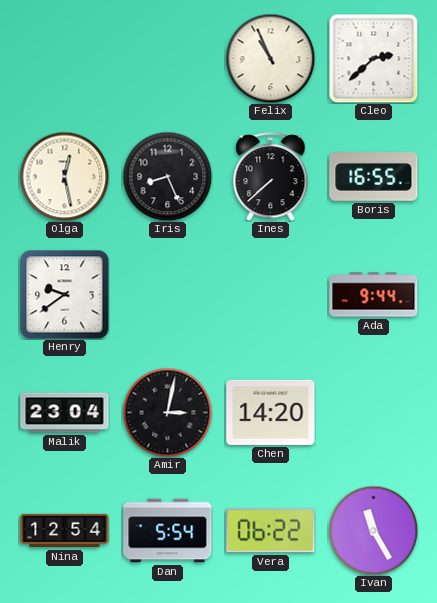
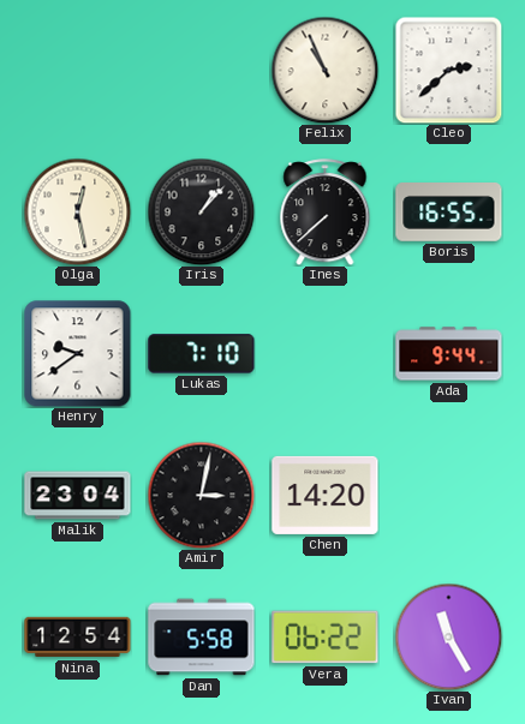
Iris: 8:26 -> 1:07
Lukas: none -> 7:10
Dan: 5:54 -> 5:58
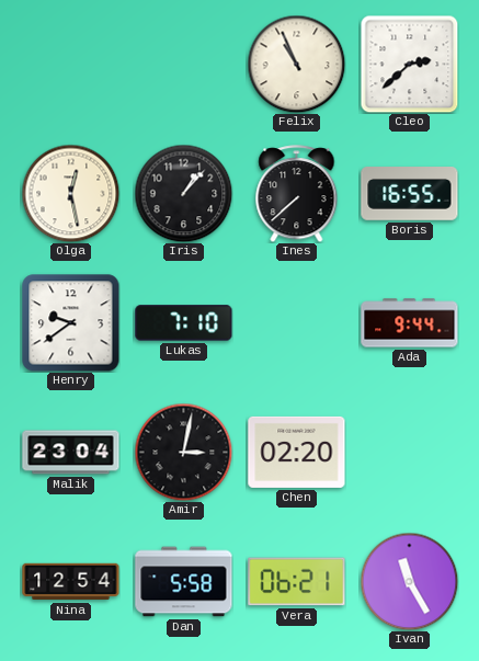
Chen: 14:20 -> 02:20
Vera: 06:22 -> 06:21
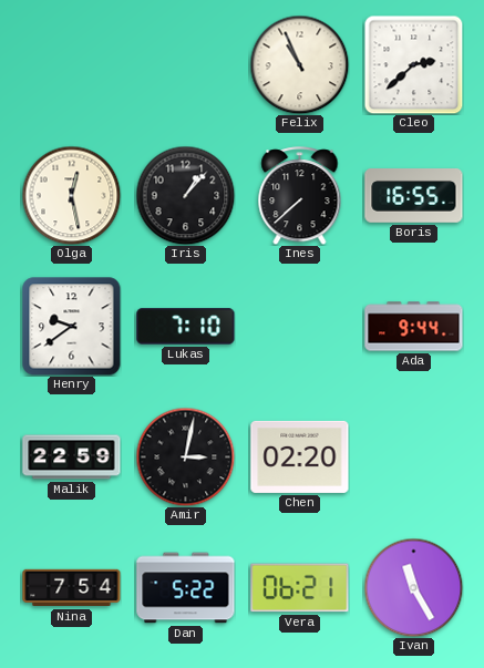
Malik: 23:04 -> 22:59
Nina: 12:54 -> 7:54
Dan: 5:58 -> 5:22
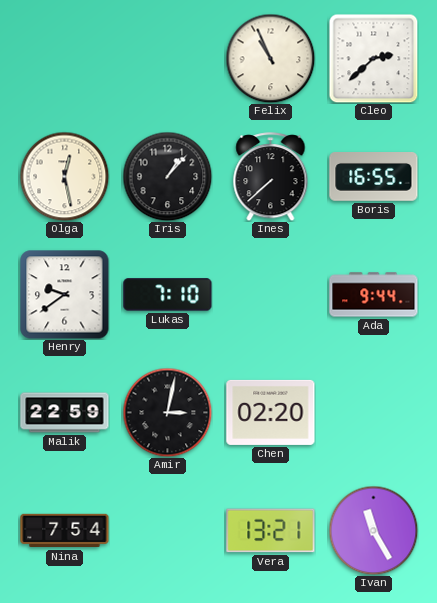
Dan: 5:22 -> none
Vera: 06:21 -> 13:21
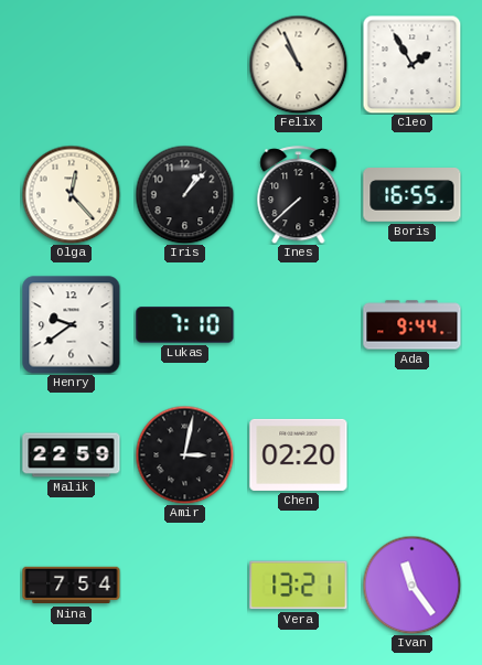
Cleo: 2:38 -> 1:55
Olga: 12:28 -> 12:23
Ivan: 11:25 -> 11:24
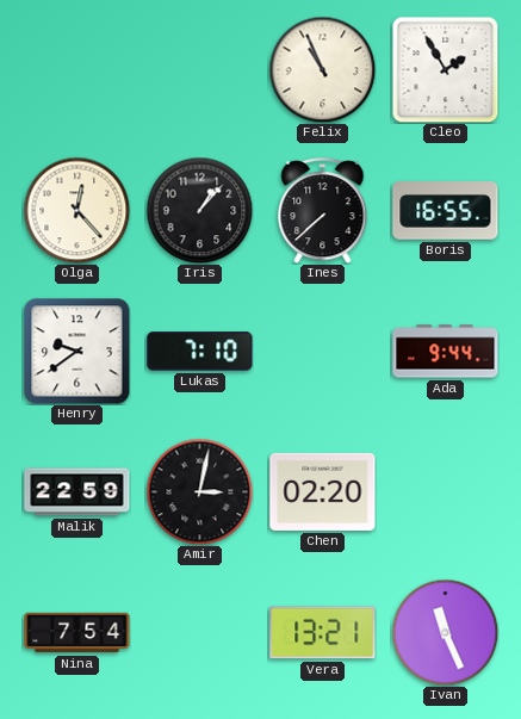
Ivan: 11:24 -> 11:26
